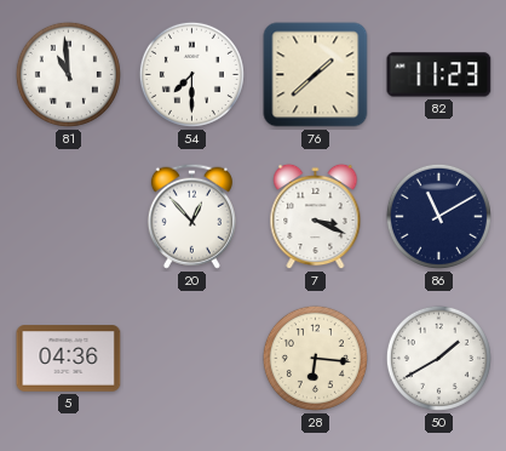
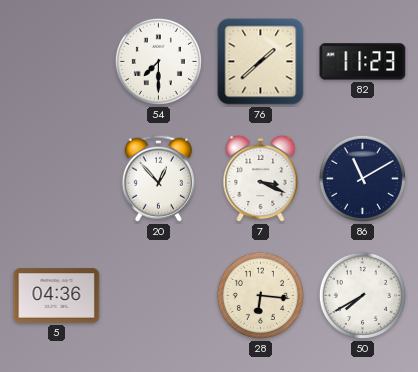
81: 10:59 -> none
50: 1:40 -> 7:40
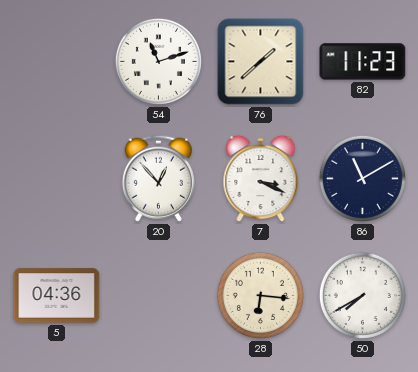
54: 7:30 -> 11:12
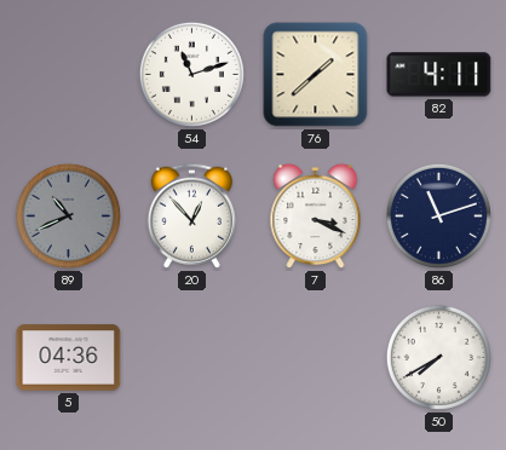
82: 11:23 -> 4:11
89: none -> 10:41
86: 11:10 -> 11:12
28: 6:16 -> none
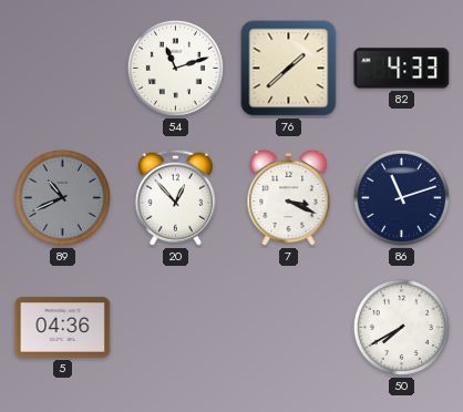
82: 4:11 -> 4:33
